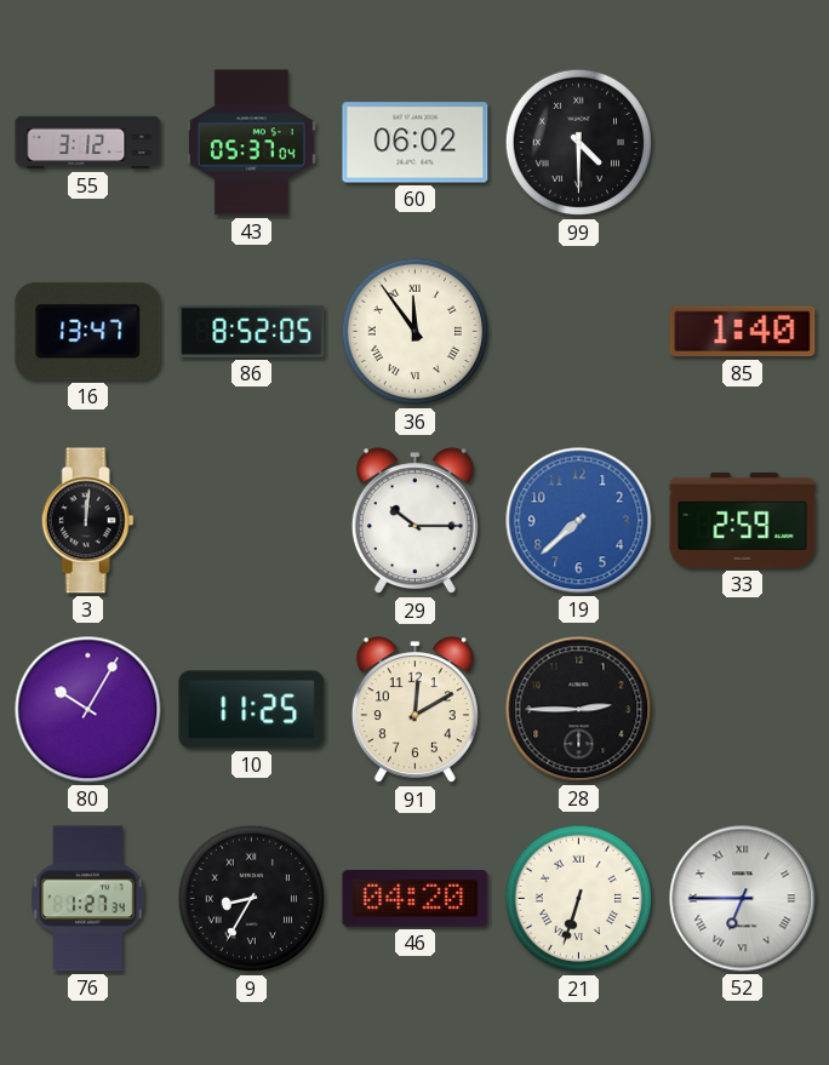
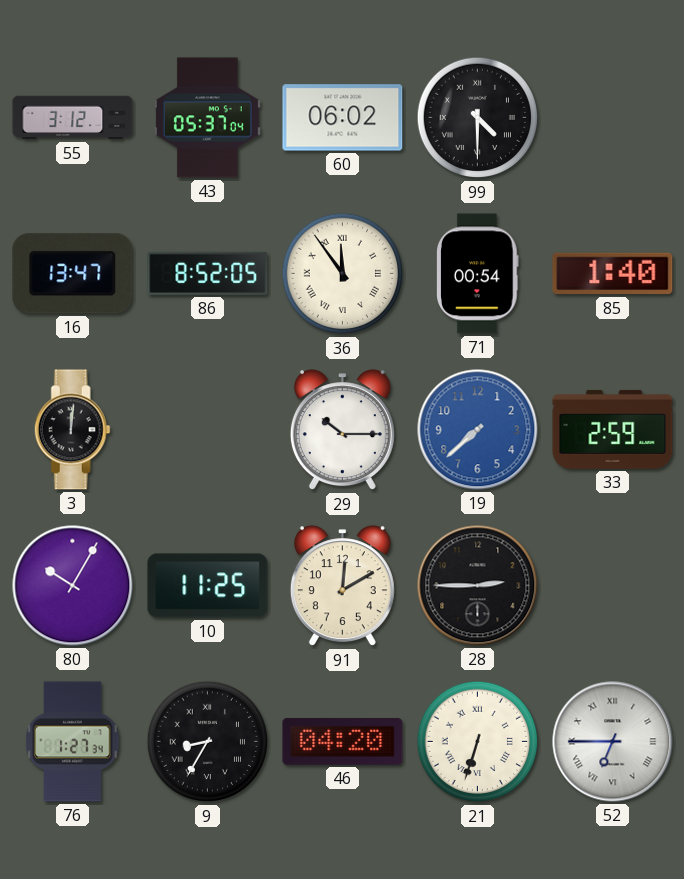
71: none -> 00:54
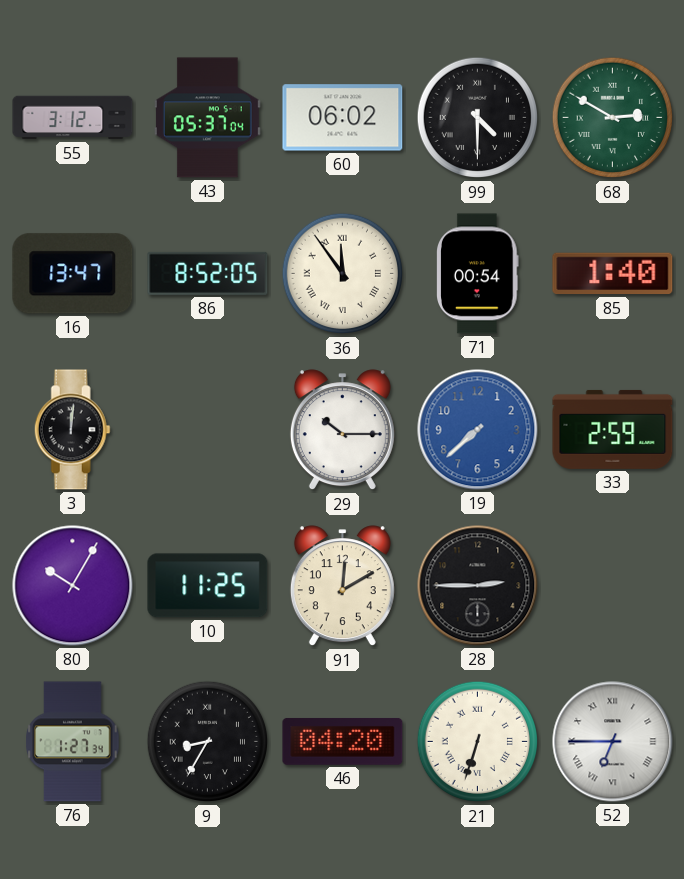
68: none -> 2:50
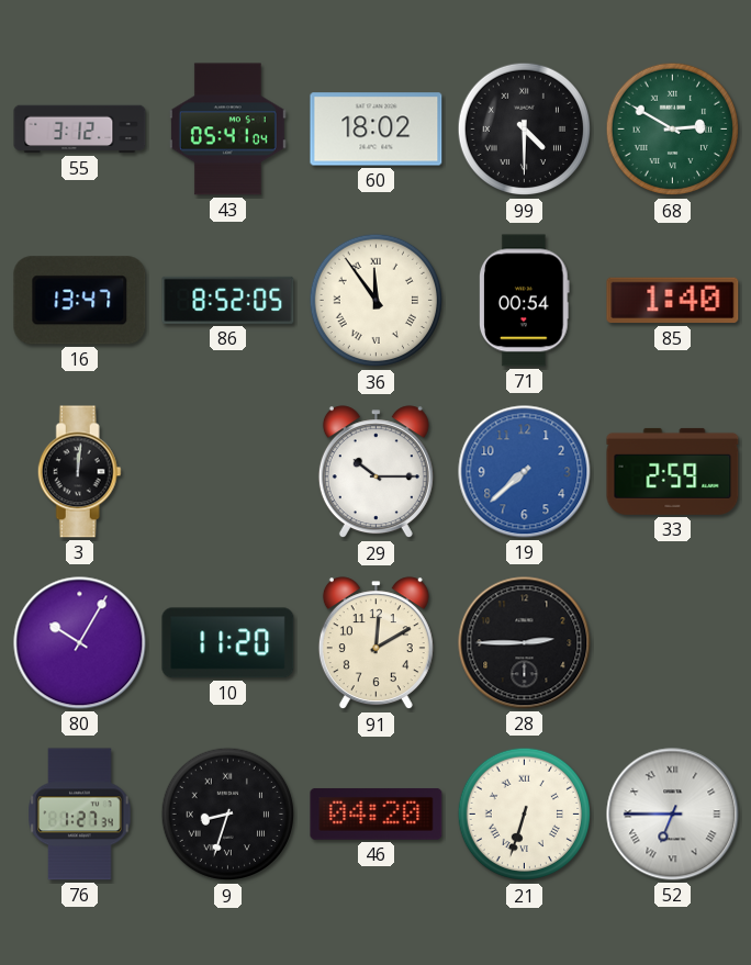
43: 05:37 -> 05:41
60: 06:02 -> 18:02
10: 11:25 -> 11:20
9: 8:35 -> 8:33
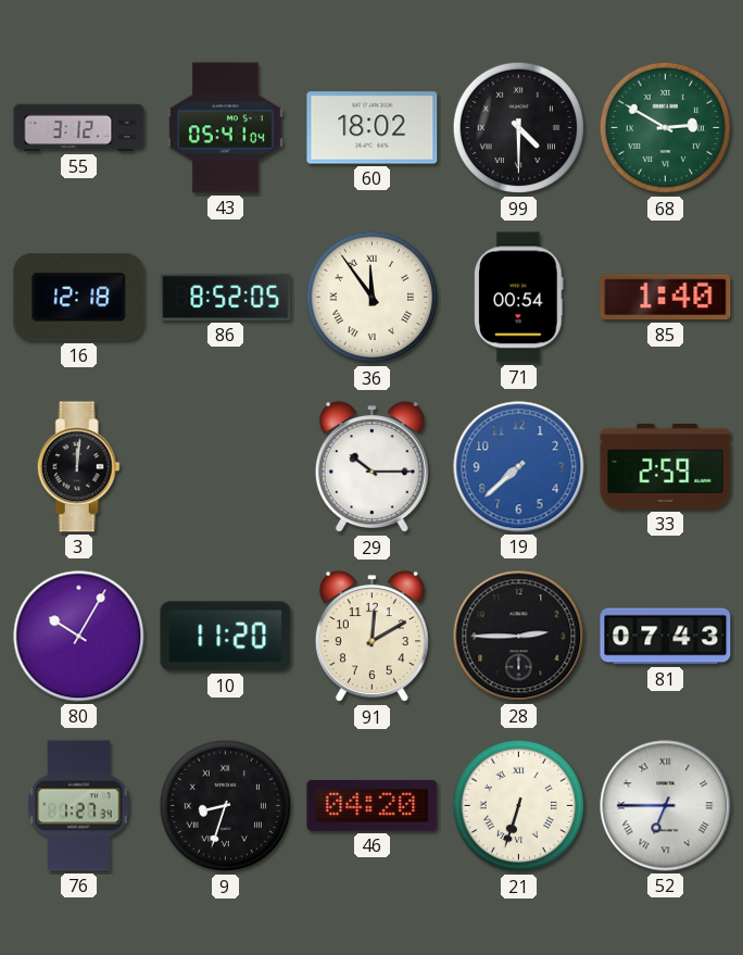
16: 13:47 -> 12:18
81: none -> 07:43
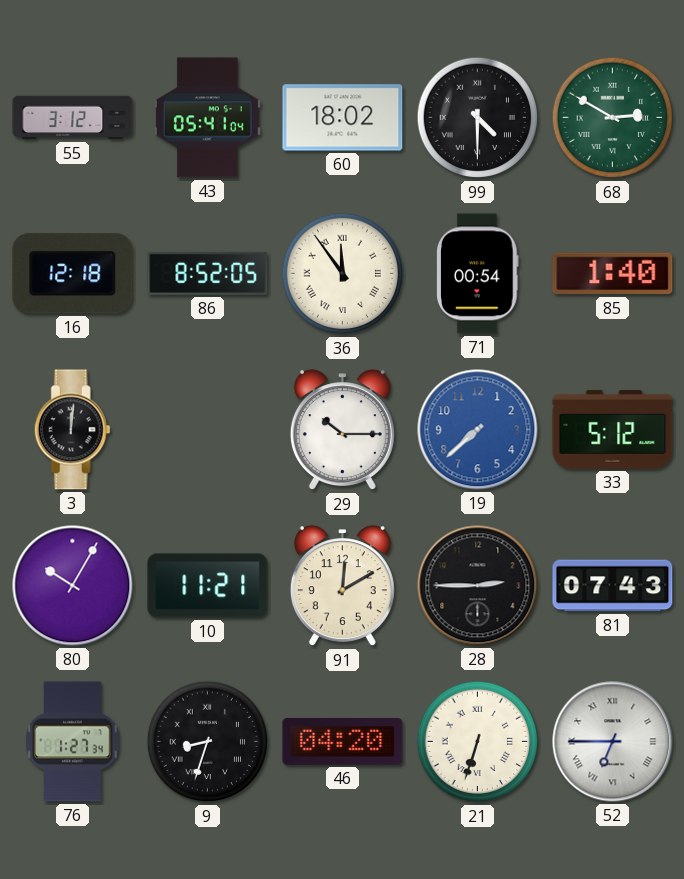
33: 2:59 -> 5:12
10: 11:20 -> 11:21
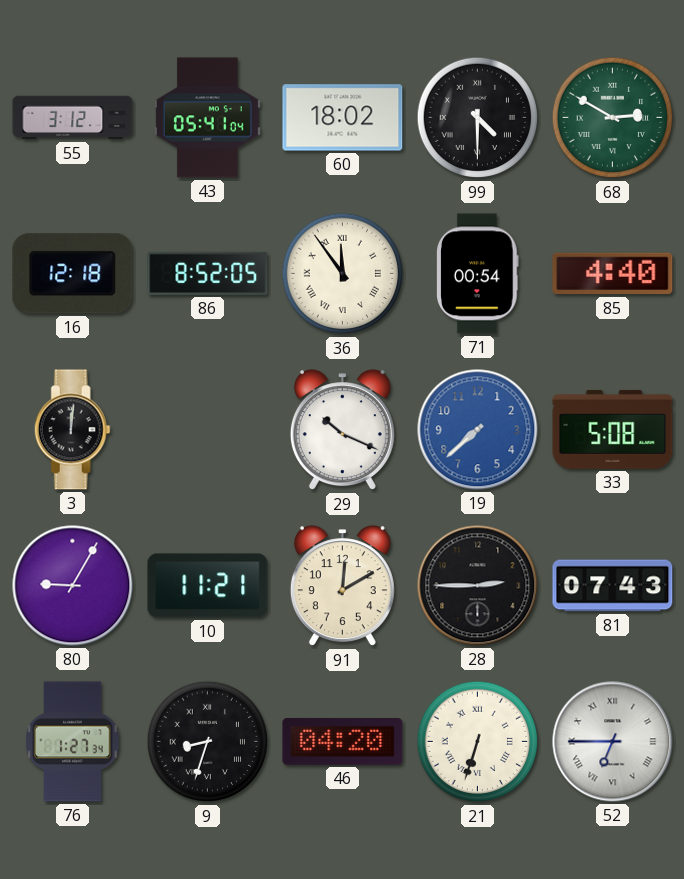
85: 1:40 -> 4:40
29: 10:15 -> 10:19
33: 5:12 -> 5:08
80: 10:05 -> 9:05
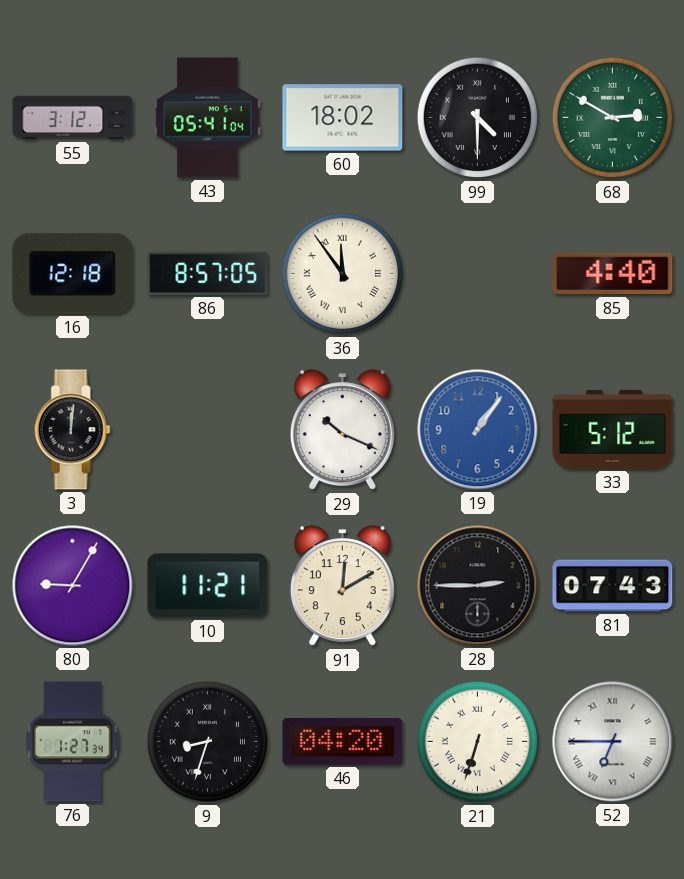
86: 8:52 -> 8:57
71: 00:54 -> none
19: 7:38 -> 1:06
33: 5:08 -> 5:12
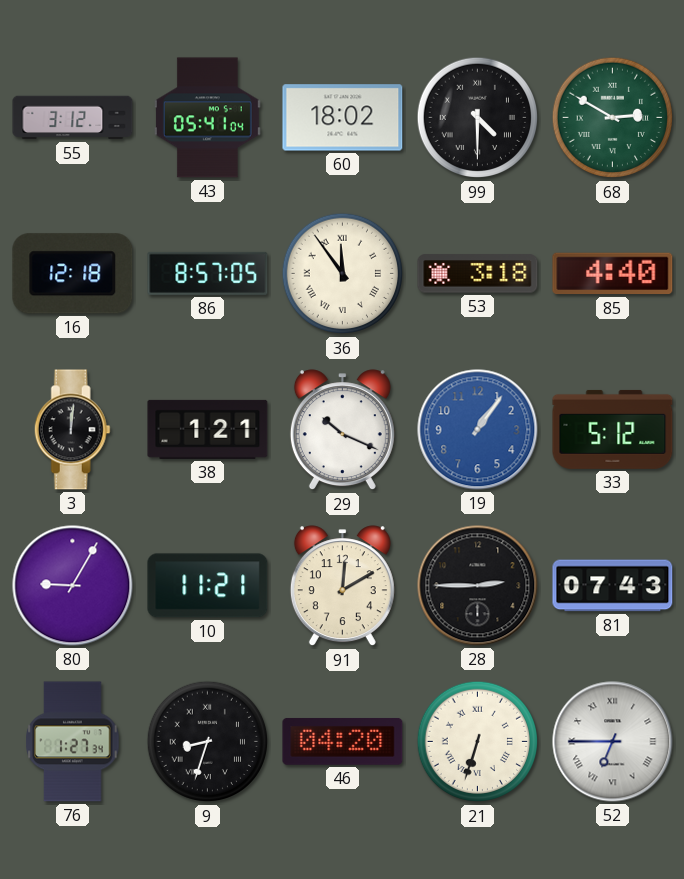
53: none -> 3:18
38: none -> 1:21
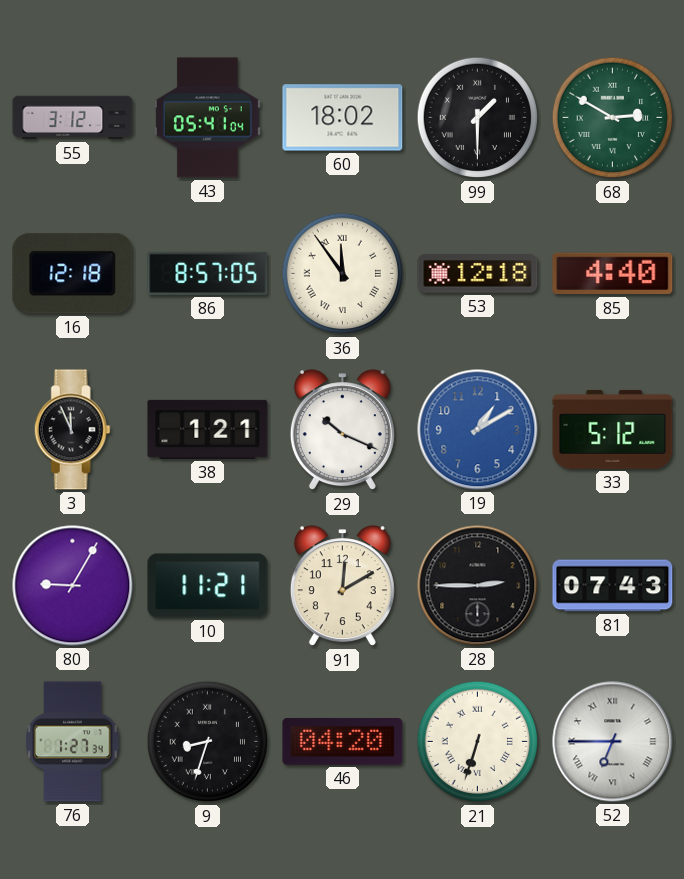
99: 4:30 -> 1:30
53: 3:18 -> 12:18
3: 12:01 -> 11:56
19: 1:06 -> 1:10
